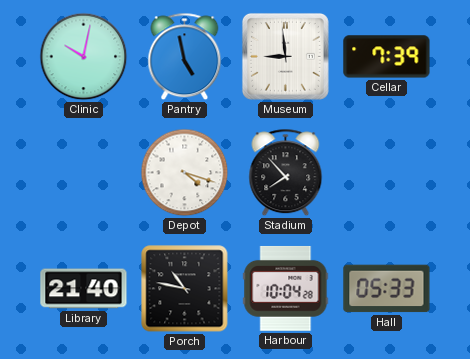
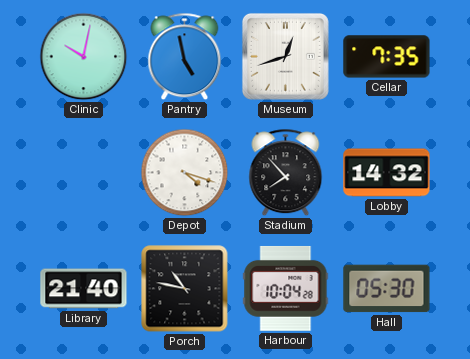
Museum: 8:59 -> 12:42
Cellar: 7:39 -> 7:35
Lobby: none -> 14:32
Hall: 05:33 -> 05:30
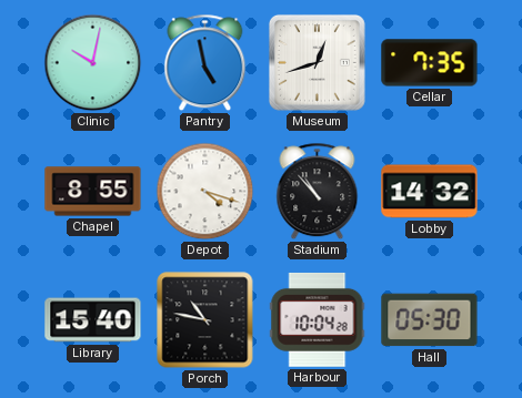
Chapel: none -> 8:55
Stadium: 7:53 -> 10:53
Library: 21:40 -> 15:40
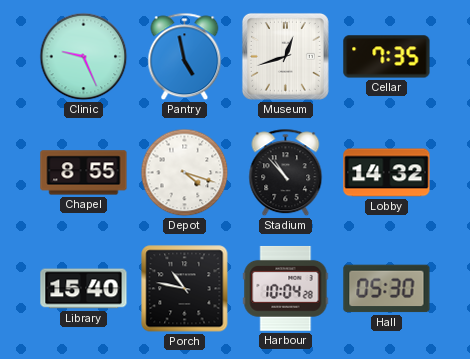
Clinic: 10:02 -> 9:26
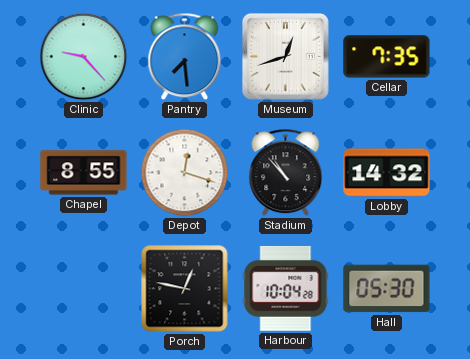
Clinic: 9:26 -> 9:23
Pantry: 4:58 -> 7:29
Depot: 4:18 -> 12:18
Library: 15:40 -> none
Porch: 10:47 -> 12:47
